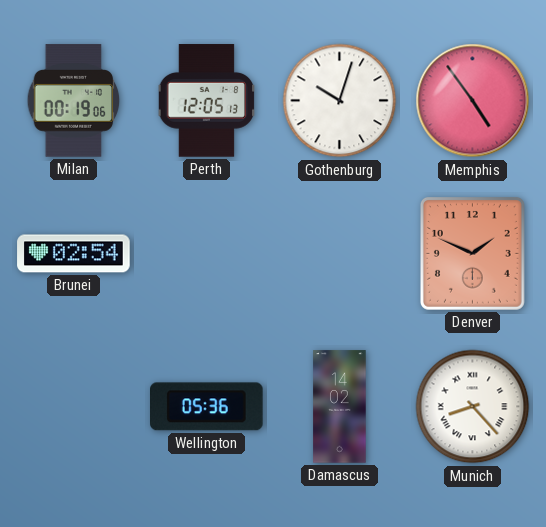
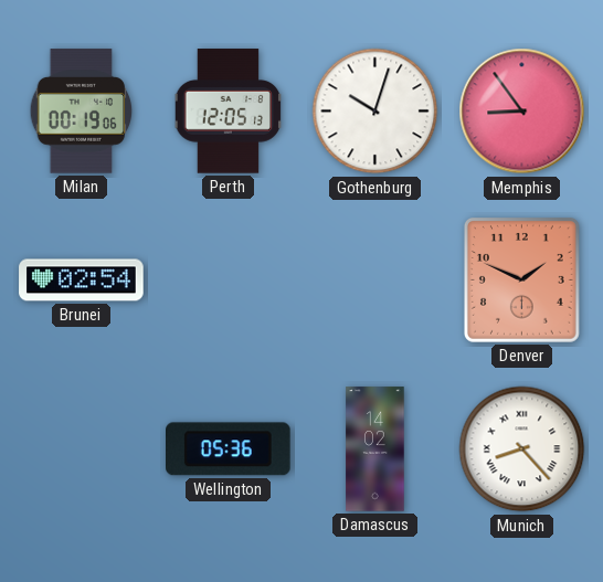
Memphis: 4:54 -> 8:54
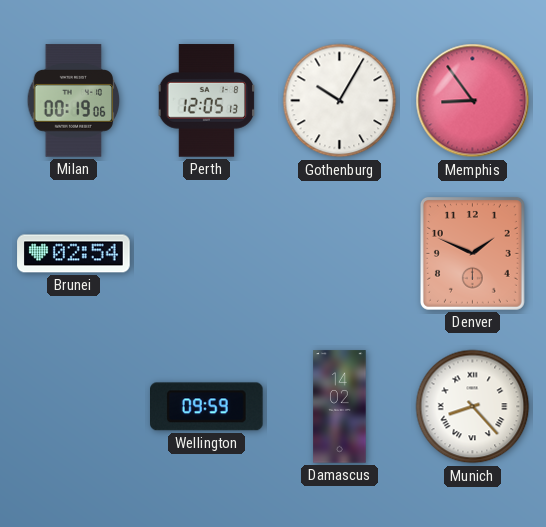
Gothenburg: 10:03 -> 10:05
Wellington: 05:36 -> 09:59
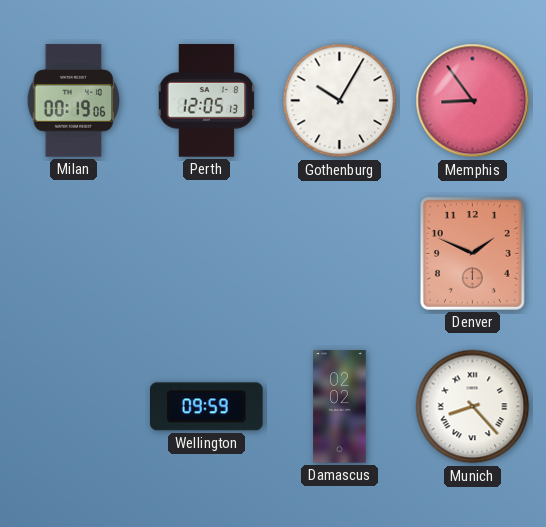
Brunei: 02:54 -> none
Damascus: 14:02 -> 02:02
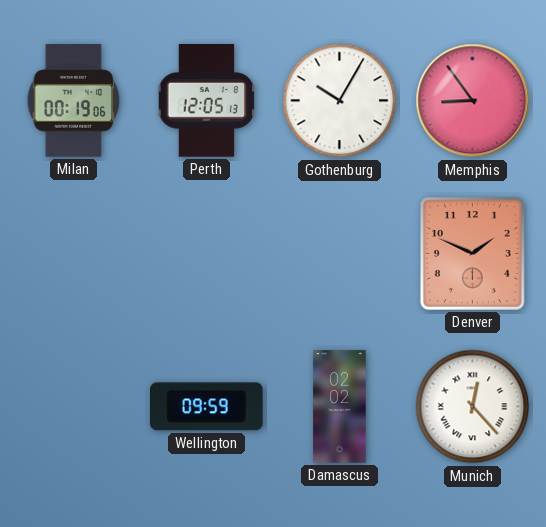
Munich: 8:23 -> 12:23
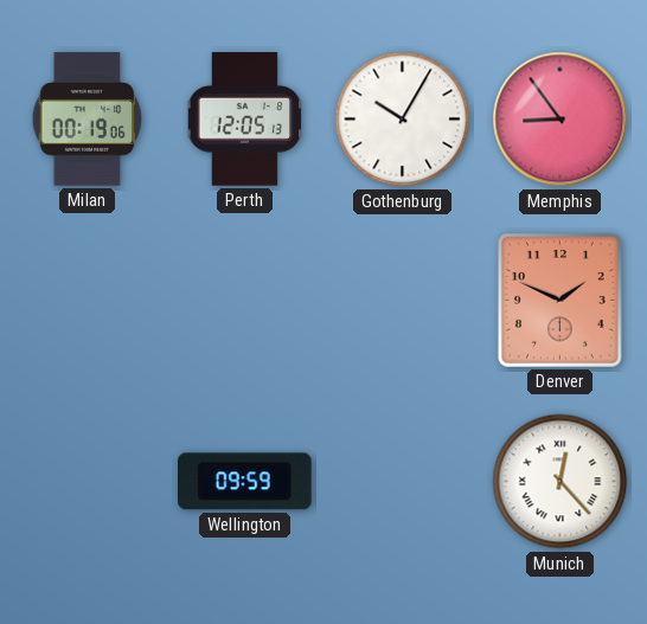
Damascus: 02:02 -> none
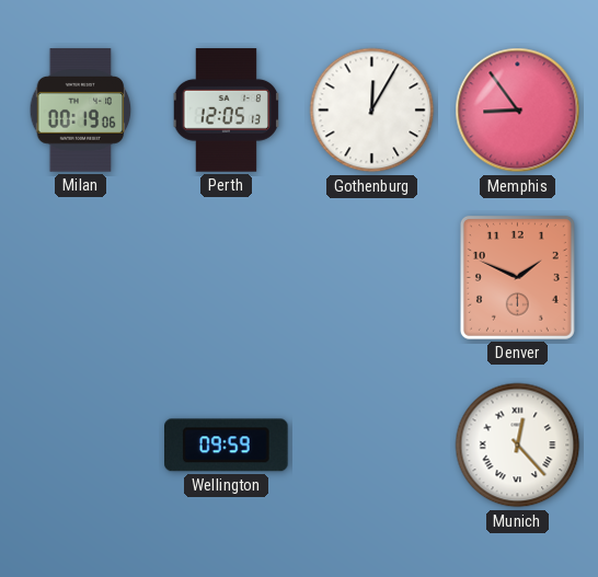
Gothenburg: 10:05 -> 12:05
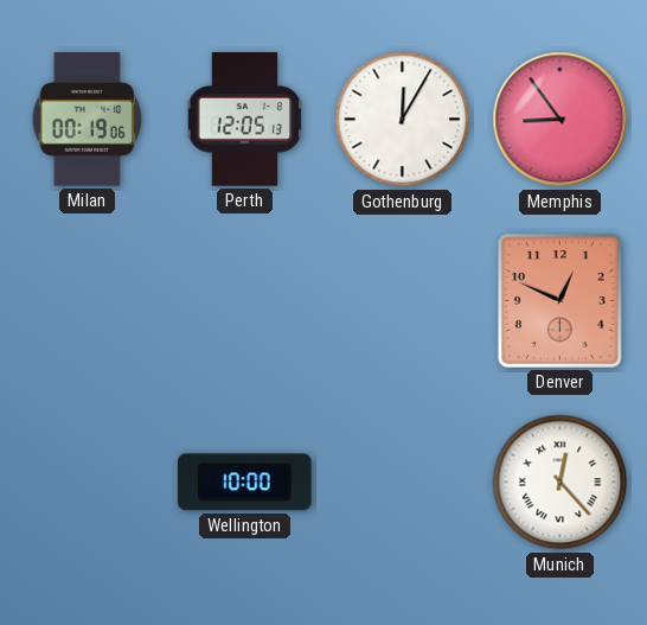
Denver: 1:49 -> 12:49
Wellington: 09:59 -> 10:00
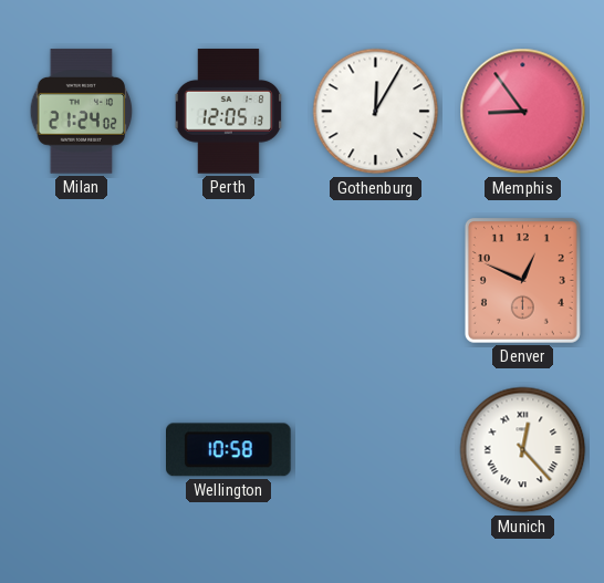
Milan: 00:19 -> 21:24
Wellington: 10:00 -> 10:58
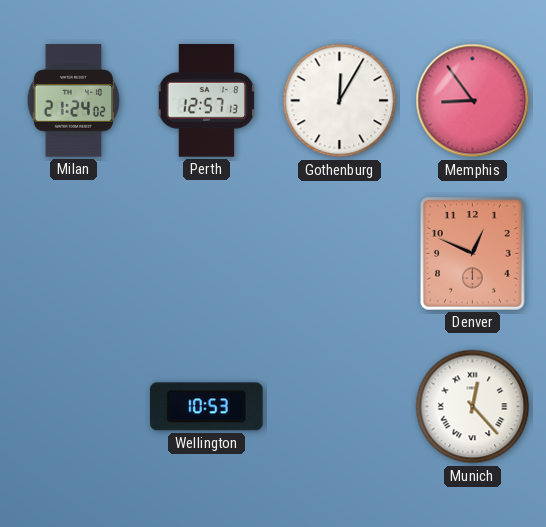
Perth: 12:05 -> 12:57
Wellington: 10:58 -> 10:53
